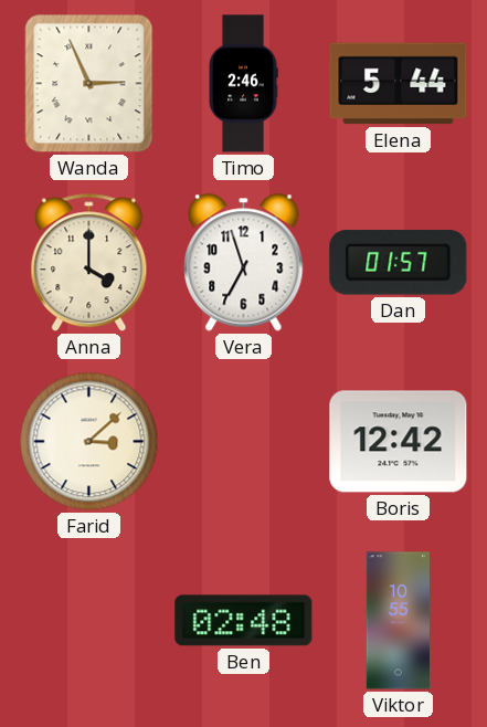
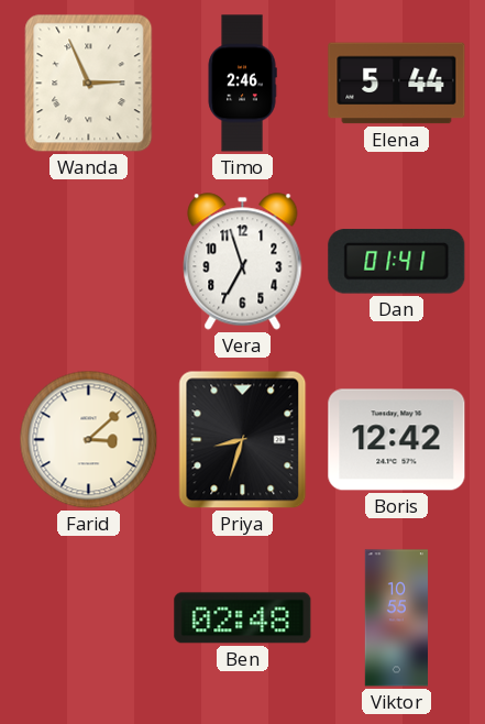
Anna: 4:00 -> none
Dan: 01:57 -> 01:41
Priya: none -> 8:33
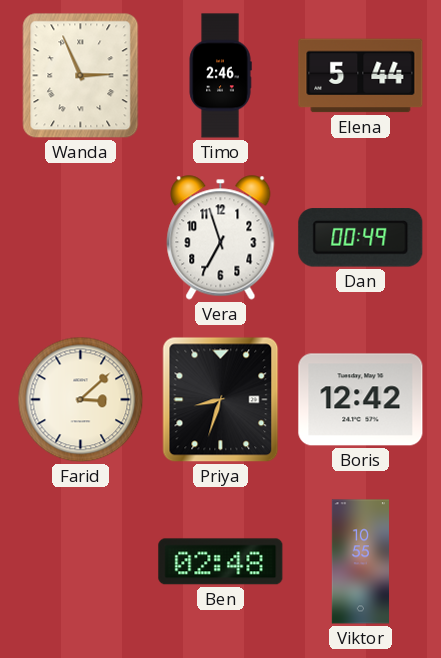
Dan: 01:41 -> 00:49
